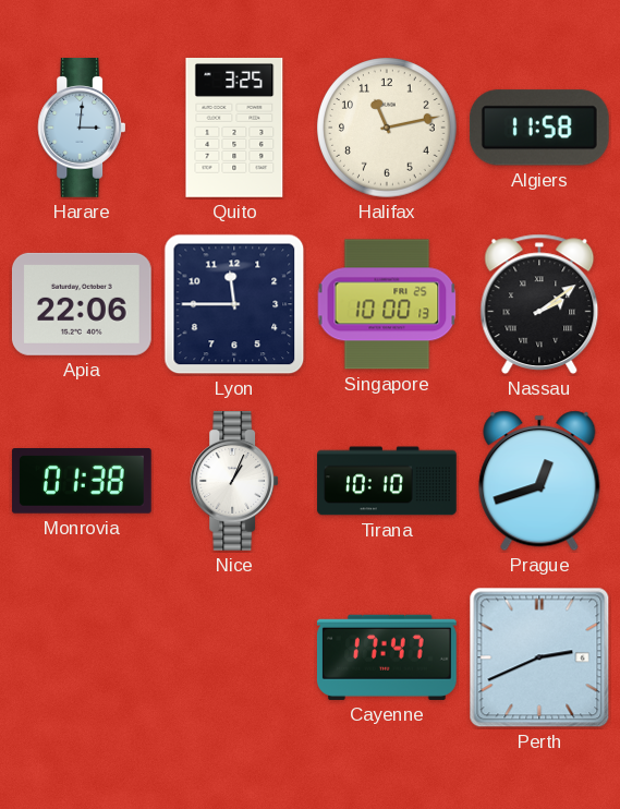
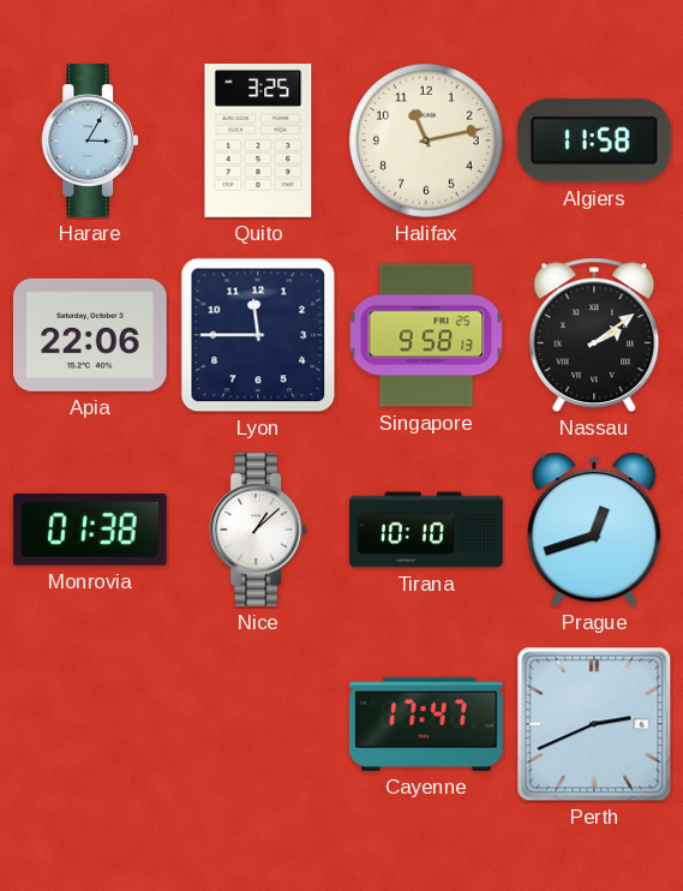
Harare: 3:01 -> 3:05
Singapore: 10:00 -> 9:58
Nice: 1:04 -> 1:08
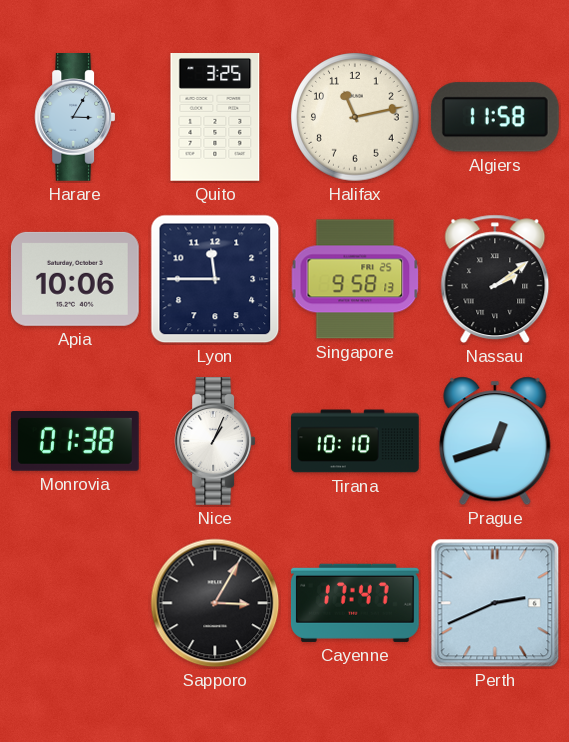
Apia: 22:06 -> 10:06
Nice: 1:08 -> 1:04
Sapporo: none -> 3:05
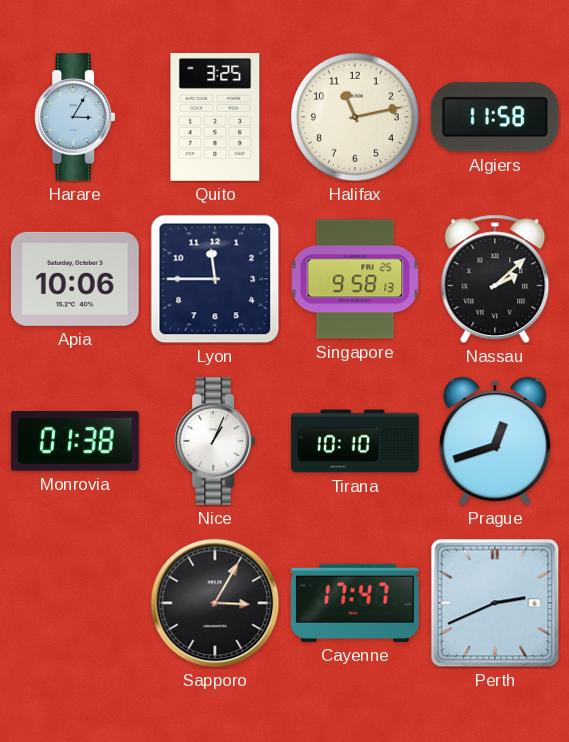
Nassau: 2:09 -> 2:08
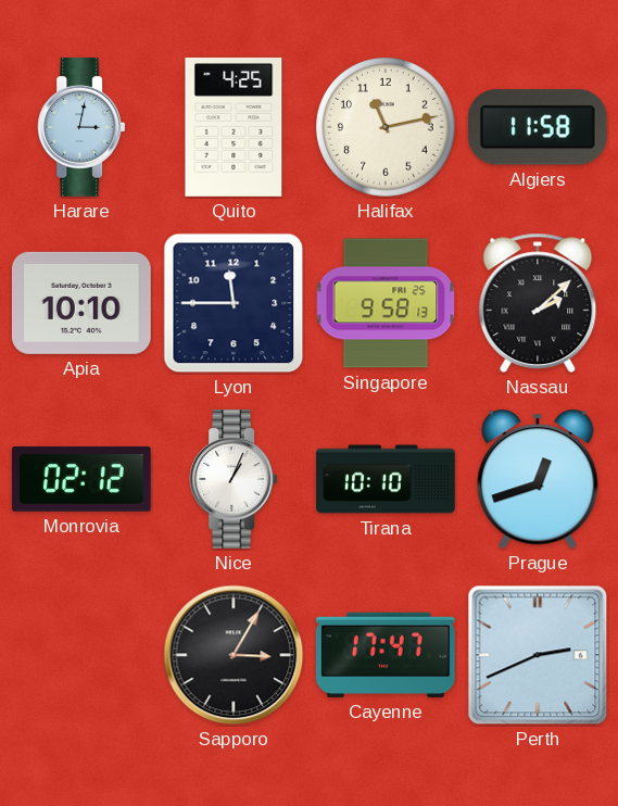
Harare: 3:05 -> 3:02
Quito: 3:25 -> 4:25
Apia: 10:06 -> 10:10
Monrovia: 01:38 -> 02:12
